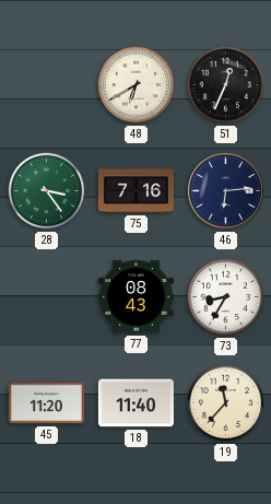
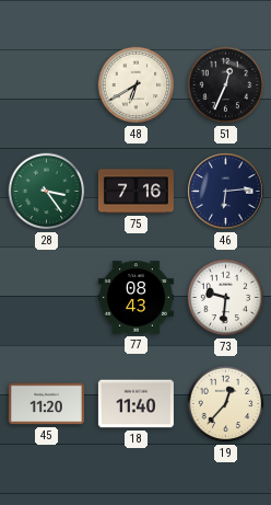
73: 8:35 -> 9:31
19: 11:37 -> 12:37
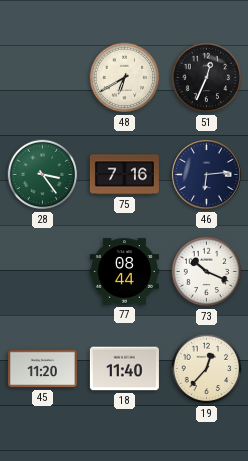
77: 08:43 -> 08:44
73: 9:31 -> 10:19
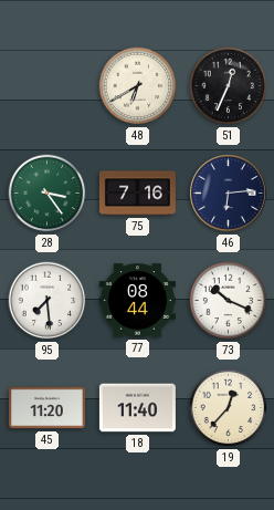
95: none -> 7:29
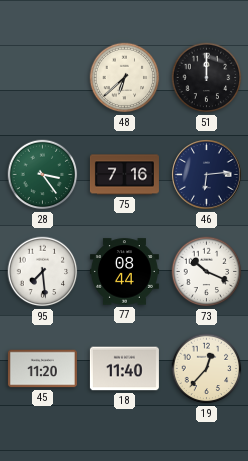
48: 6:40 -> 6:38
51: 12:34 -> 12:00
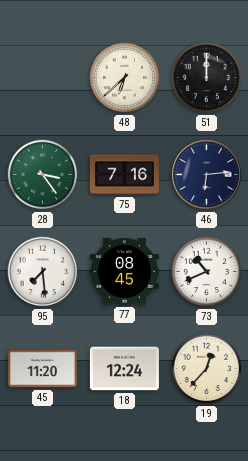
77: 08:44 -> 08:45
73: 10:19 -> 10:41
18: 11:40 -> 12:24
